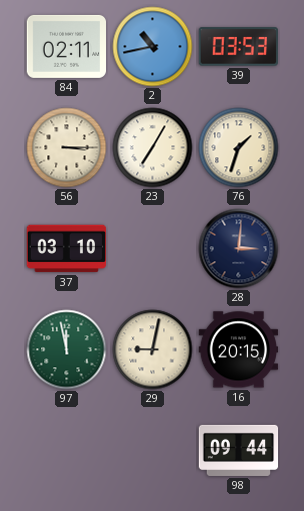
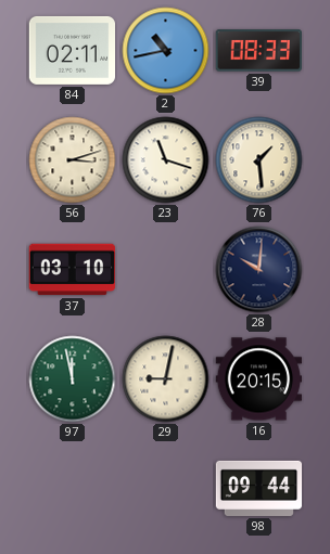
39: 03:53 -> 08:33
56: 3:15 -> 3:12
23: 7:05 -> 11:18
76: 1:33 -> 1:29
28: 3:01 -> 10:01
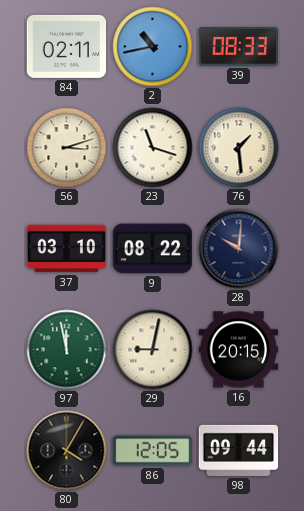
9: none -> 08:22
80: none -> 4:05
86: none -> 12:05
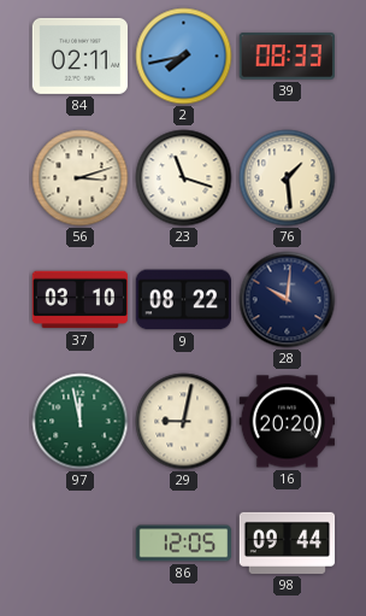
2: 10:43 -> 7:43
16: 20:15 -> 20:20
80: 4:05 -> none
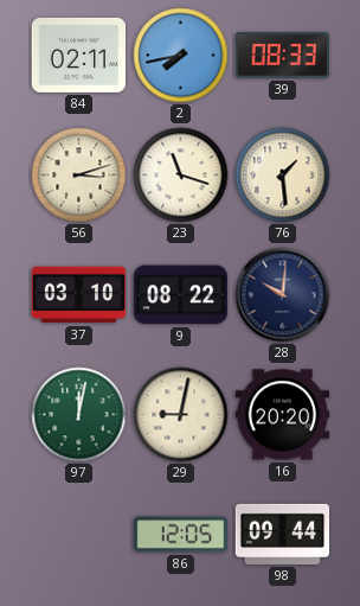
97: 11:58 -> 12:02
